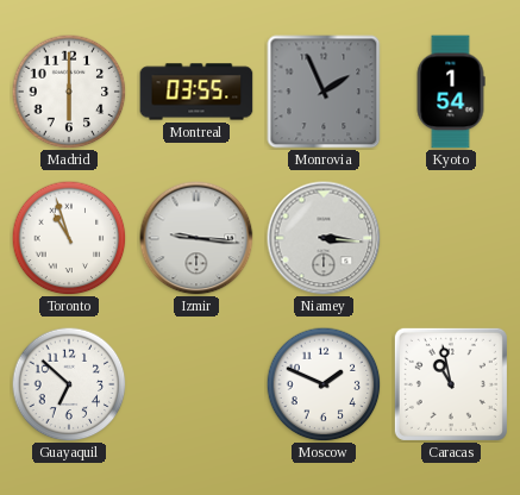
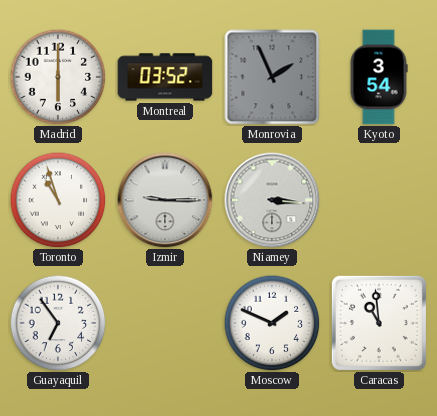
Montreal: 03:55 -> 03:52
Kyoto: 1:54 -> 3:54
Izmir: 9:16 -> 9:15
Guayaquil: 6:52 -> 6:54
Caracas: 10:58 -> 10:59
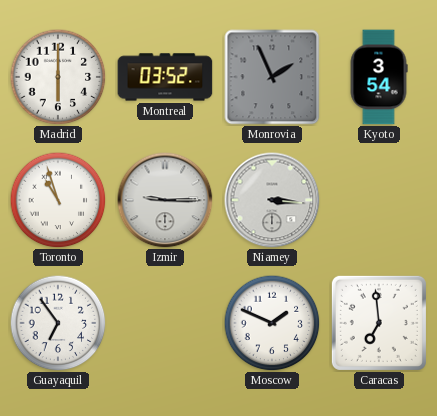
Caracas: 10:59 -> 6:59
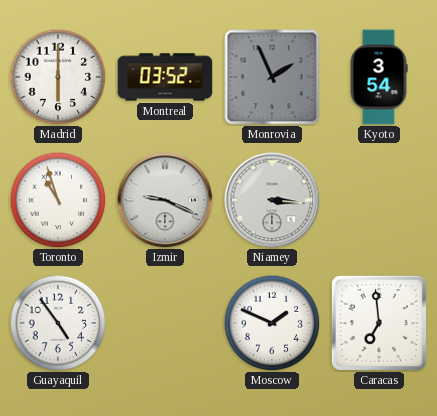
Izmir: 9:15 -> 9:19
Guayaquil: 6:54 -> 4:54
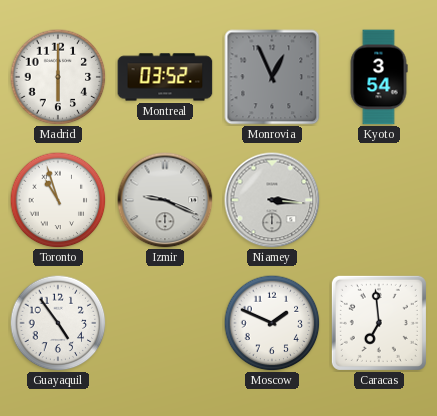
Monrovia: 1:56 -> 12:56
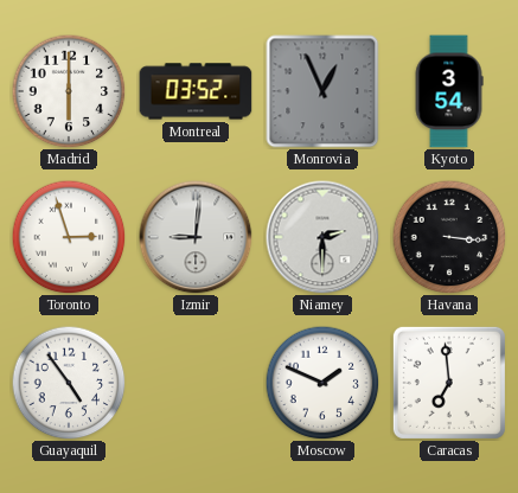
Toronto: 10:57 -> 2:57
Izmir: 9:19 -> 9:01
Niamey: 3:16 -> 2:30
Havana: none -> 3:16
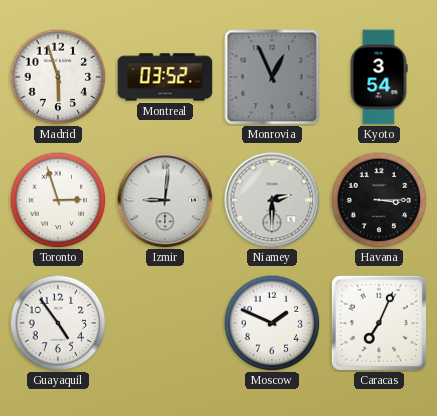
Madrid: 6:00 -> 5:57
Havana: 3:16 -> 3:15
Caracas: 6:59 -> 7:04
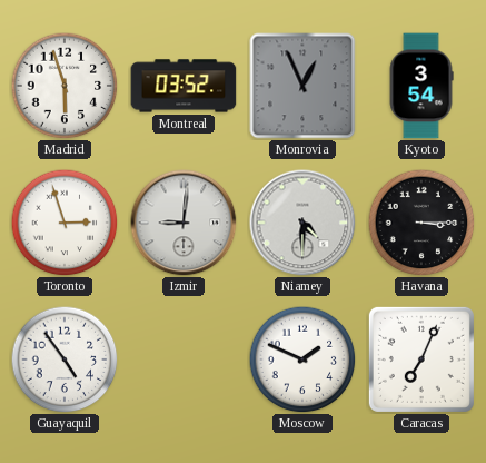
Niamey: 2:30 -> 4:30
